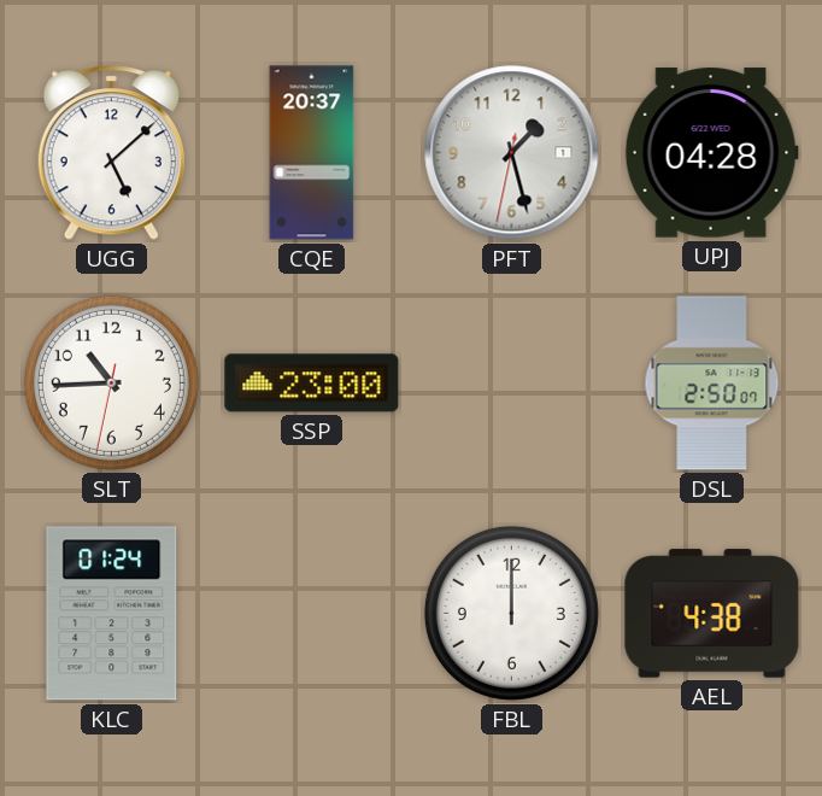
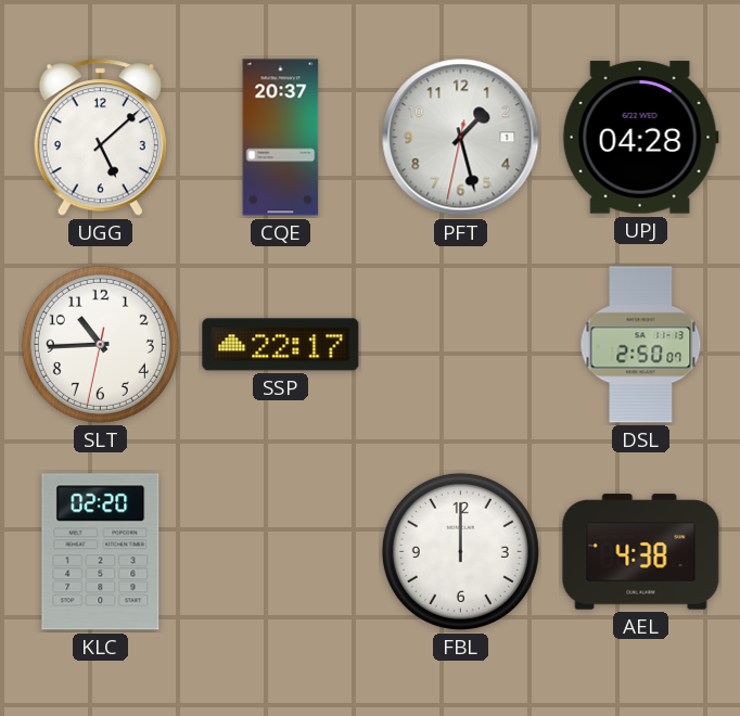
SSP: 23:00 -> 22:17
KLC: 01:24 -> 02:20
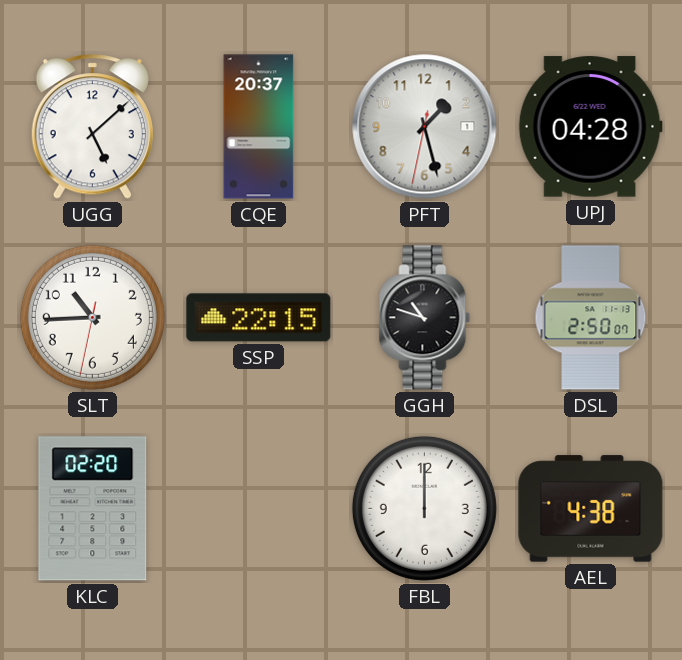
SSP: 22:17 -> 22:15
GGH: none -> 10:48
